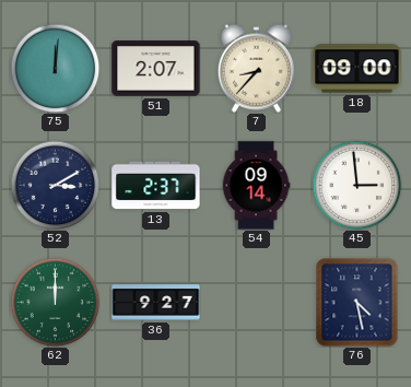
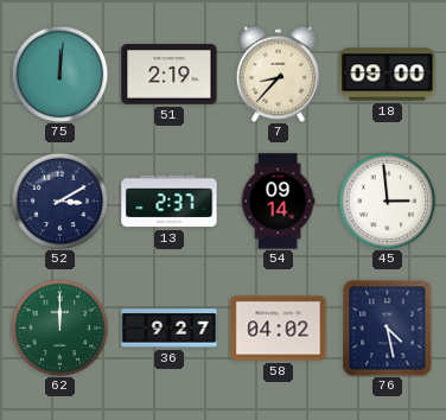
51: 2:07 -> 2:19
58: none -> 04:02
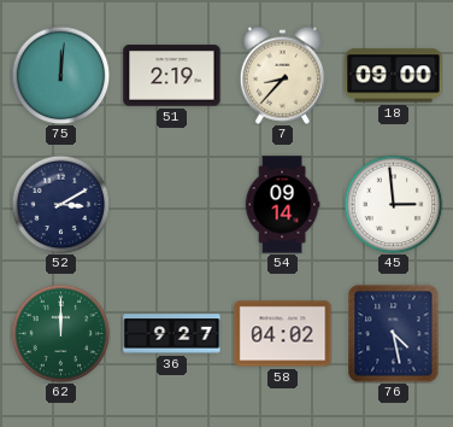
13: 2:37 -> none
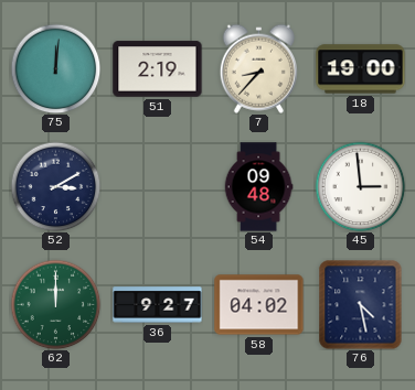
18: 09:00 -> 19:00
54: 09:14 -> 09:48
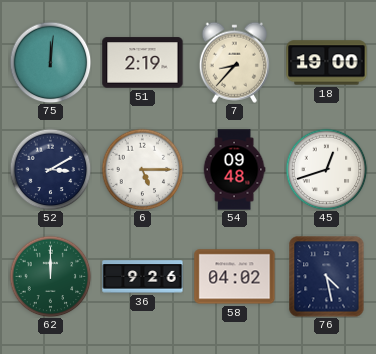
6: none -> 5:15
45: 2:59 -> 12:42
36: 9:27 -> 9:26
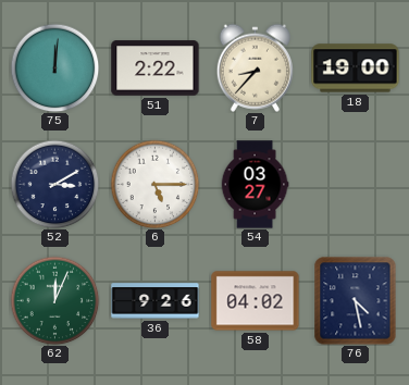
51: 2:19 -> 2:22
54: 09:48 -> 03:27
45: 12:42 -> none
62: 12:00 -> 12:04
